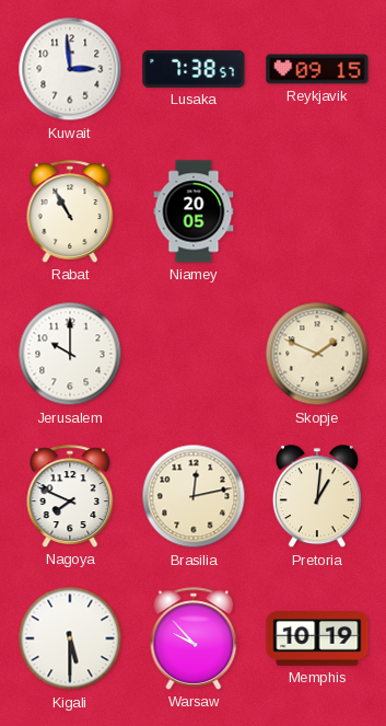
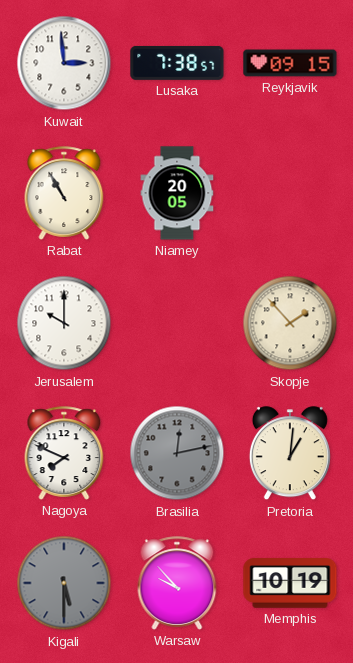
Skopje: 1:49 -> 1:53
Brasilia dial: cream -> grey
Kigali dial: white -> grey
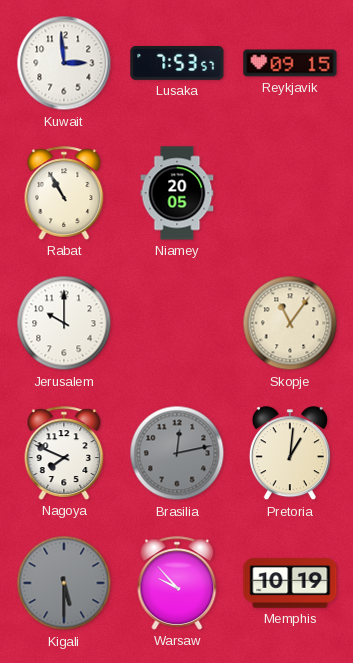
Lusaka: 7:38 -> 7:53
Skopje: 1:53 -> 11:06
